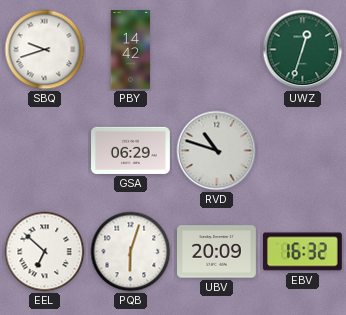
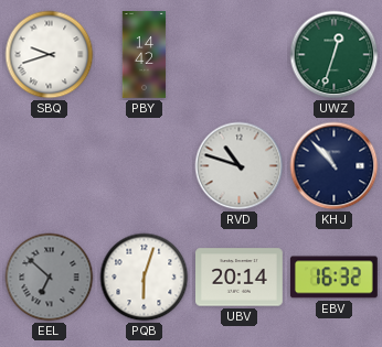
GSA: 06:29 -> none
KHJ: none -> 10:53
EEL dial: white -> grey
UBV: 20:09 -> 20:14
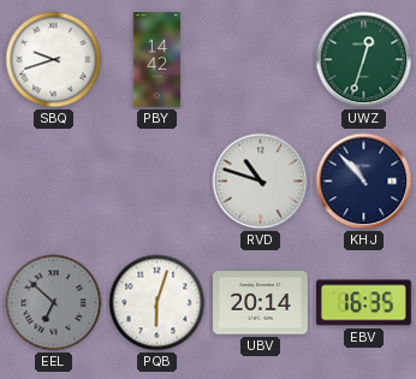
EBV: 16:32 -> 16:35
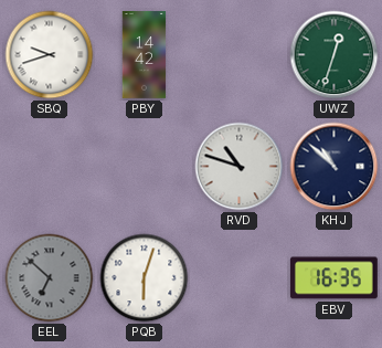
KHJ: 10:53 -> 10:52
UBV: 20:14 -> none
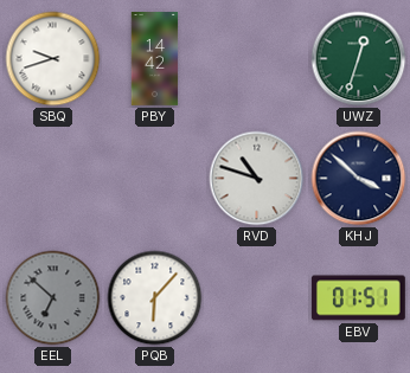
KHJ: 10:52 -> 3:52
PQB: 6:03 -> 6:07
EBV: 16:35 -> 01:51
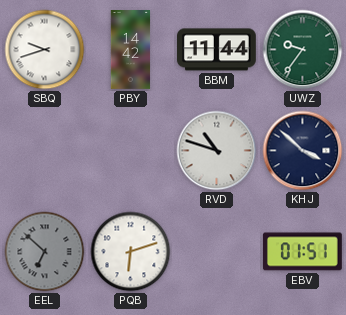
BBM: none -> 11:44
UWZ: 12:33 -> 9:36
PQB: 6:07 -> 6:12
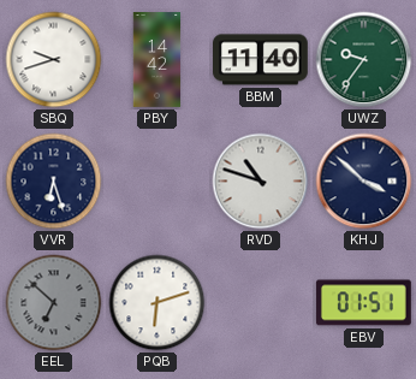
BBM: 11:44 -> 11:40
VVR: none -> 6:27
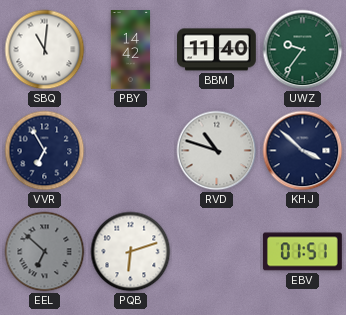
SBQ: 9:42 -> 11:01
VVR: 6:27 -> 6:55
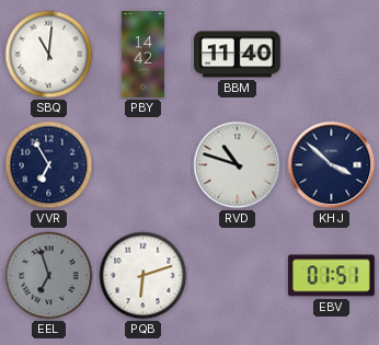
UWZ: 9:36 -> none
EEL: 6:52 -> 6:57
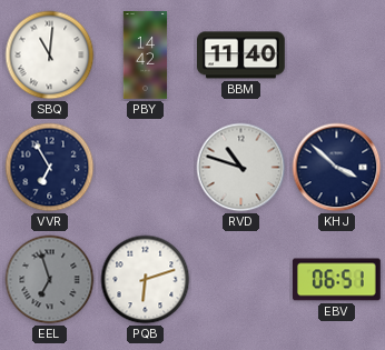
EBV: 01:51 -> 06:51
